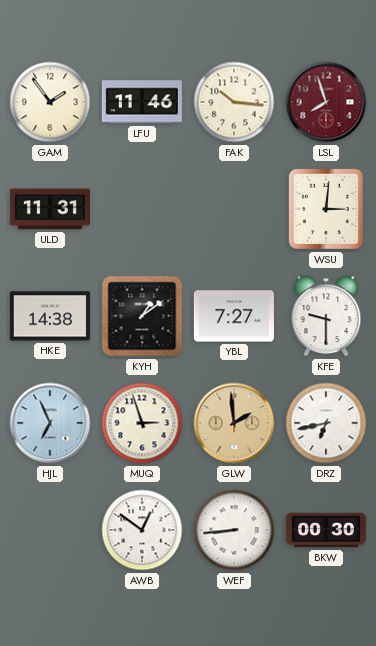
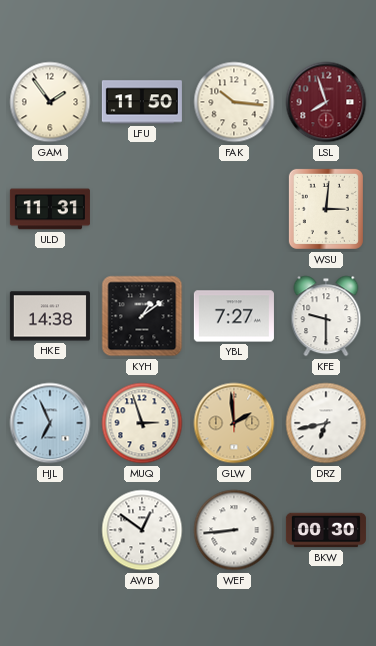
LFU: 11:46 -> 11:50
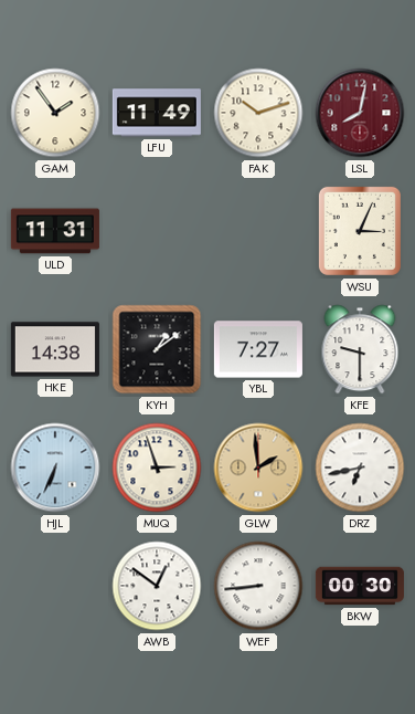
LFU: 11:50 -> 11:49
FAK: 10:16 -> 10:12
LSL: 7:57 -> 8:02
WSU: 3:01 -> 3:04
HJL: 6:56 -> 6:34
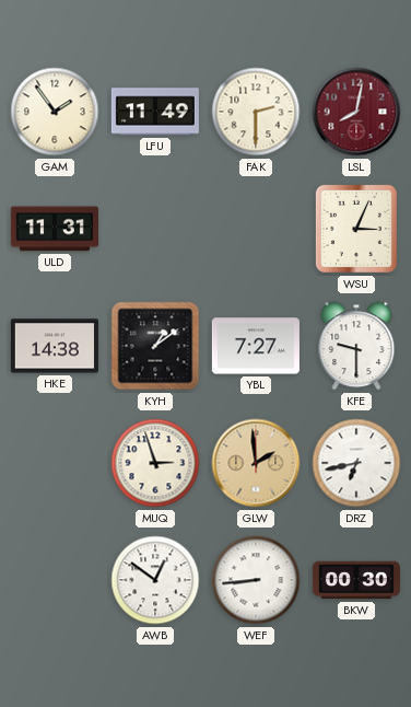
FAK: 10:12 -> 2:30
HJL: 6:34 -> none
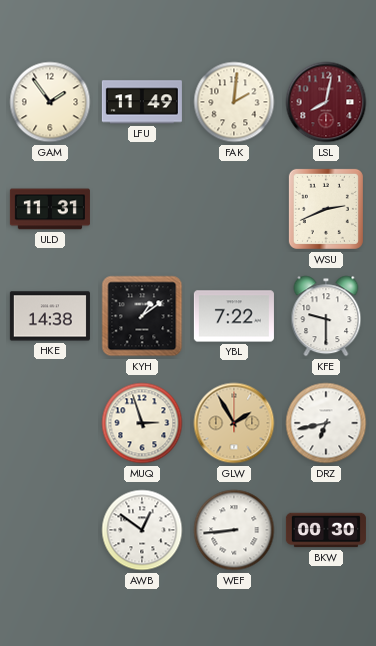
FAK: 2:30 -> 2:01
WSU: 3:04 -> 2:41
YBL: 7:27 -> 7:22
GLW: 1:59 -> 1:55
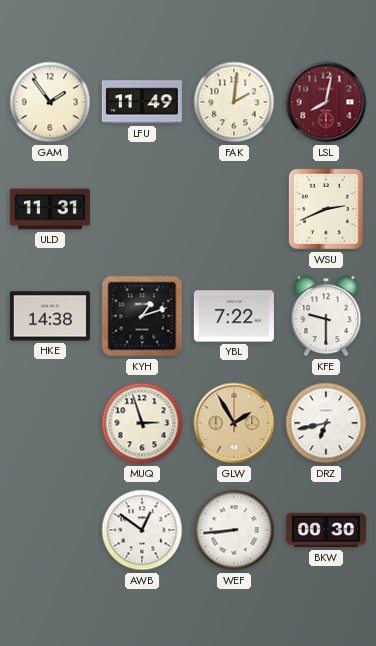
KYH: 1:09 -> 1:12
